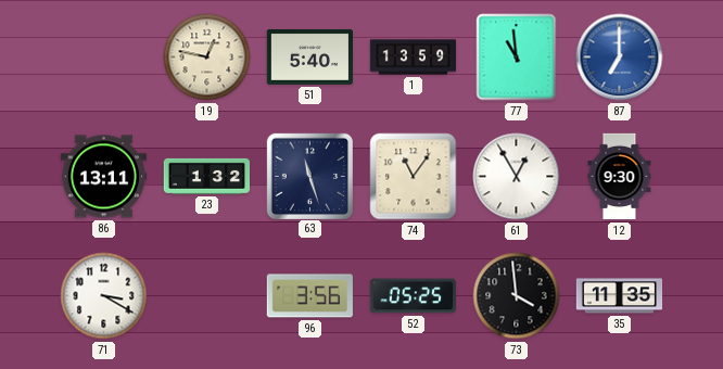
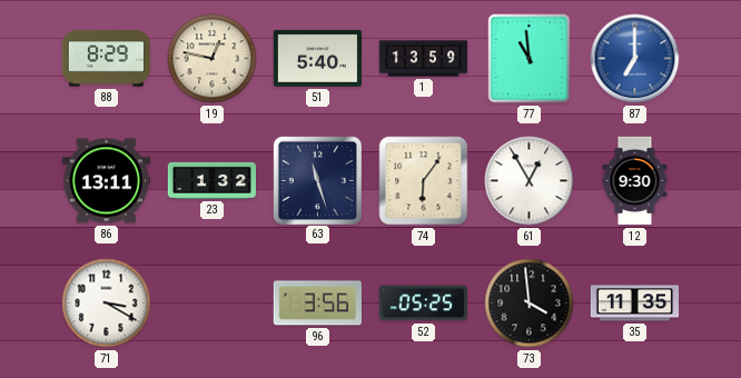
88: none -> 8:29
74: 11:06 -> 6:06
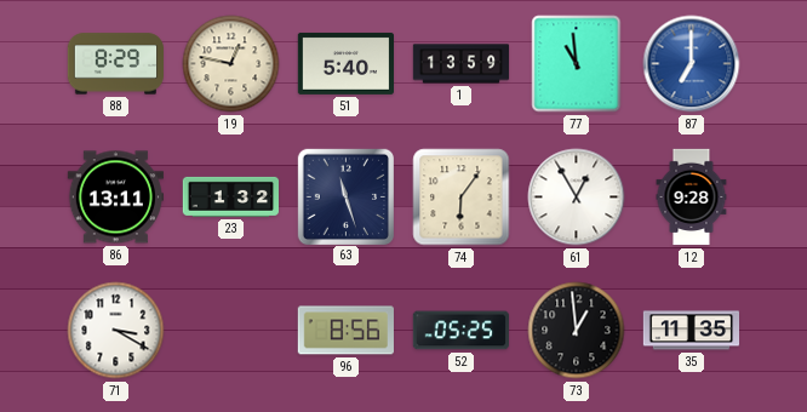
12: 9:30 -> 9:28
96: 3:56 -> 8:56
73: 3:59 -> 12:59
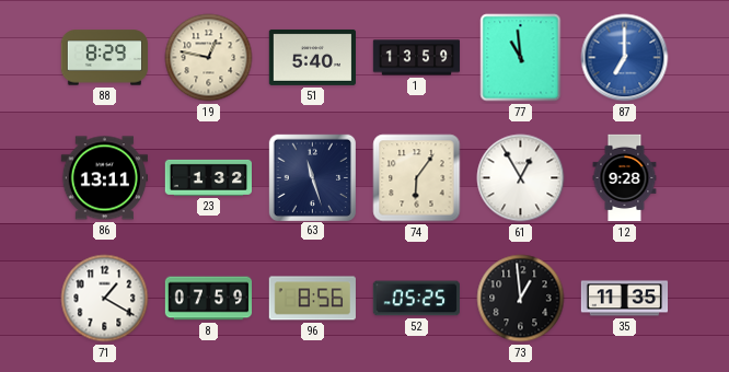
71: 3:20 -> 1:20
8: none -> 07:59
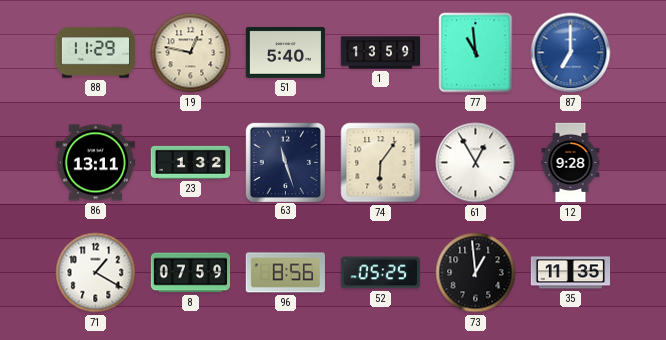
88: 8:29 -> 11:29
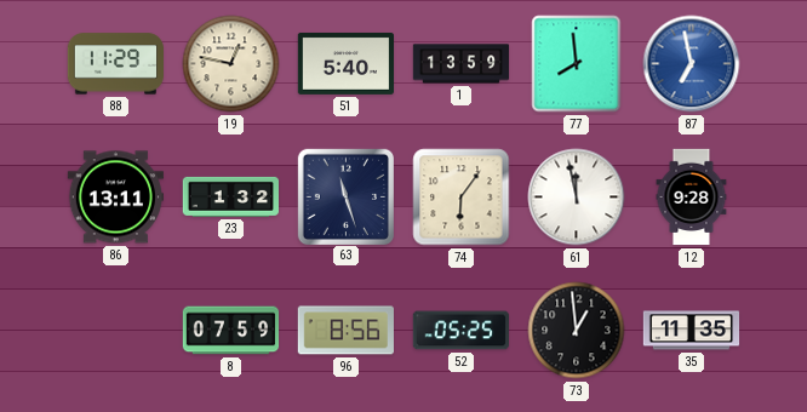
77: 10:59 -> 7:59
87: 7:00 -> 6:58
61: 12:55 -> 11:58
71: 1:20 -> none
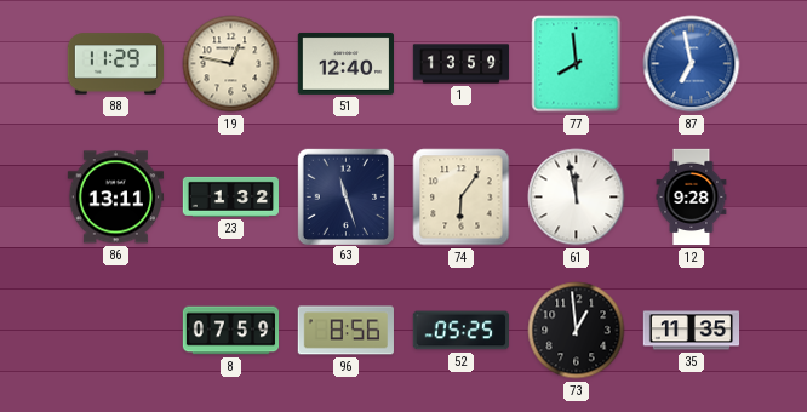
51: 5:40 -> 12:40
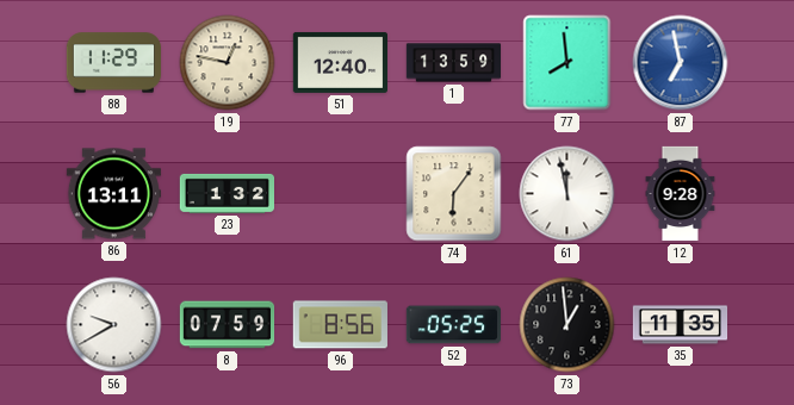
63: 11:27 -> none
56: none -> 9:40
